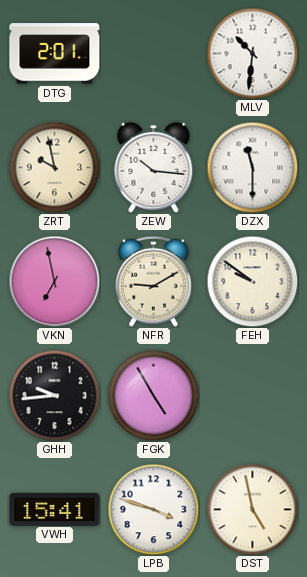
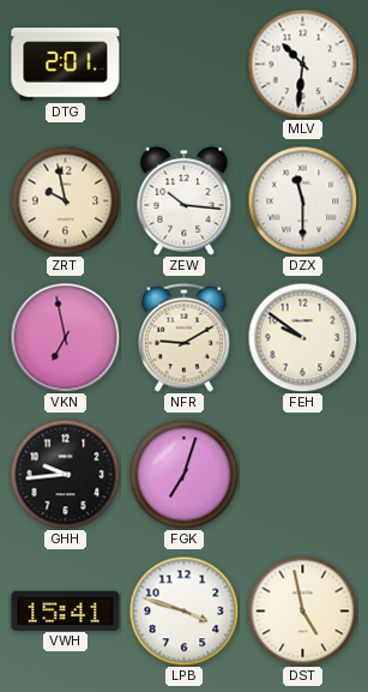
FGK: 4:55 -> 7:03
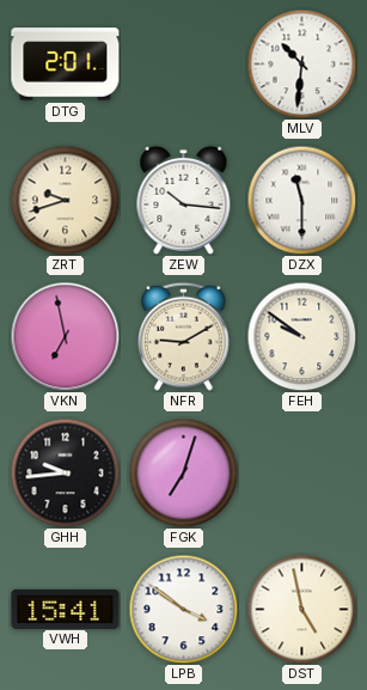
ZRT: 9:58 -> 9:42
LPB: 3:48 -> 3:51
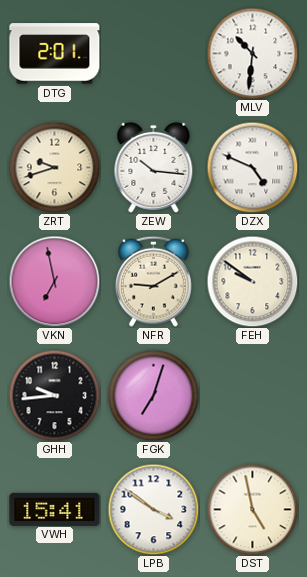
DZX: 11:30 -> 4:49
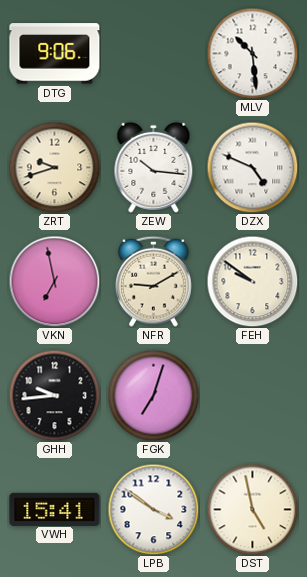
DTG: 2:01 -> 9:06
MLV: 10:31 -> 10:29
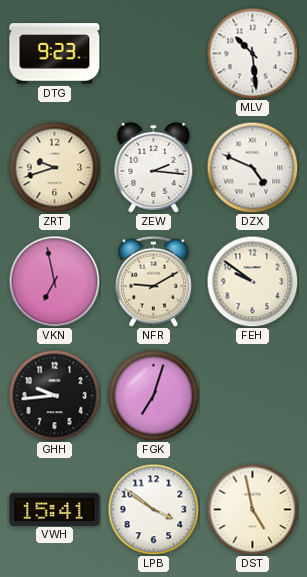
DTG: 9:06 -> 9:23
ZEW: 10:16 -> 2:16
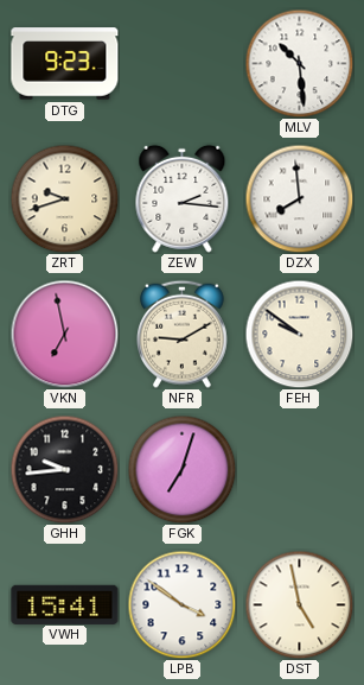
DZX: 4:49 -> 7:59
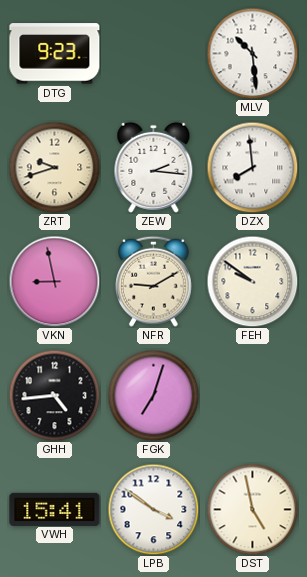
VKN: 6:58 -> 8:58
GHH: 9:44 -> 4:44
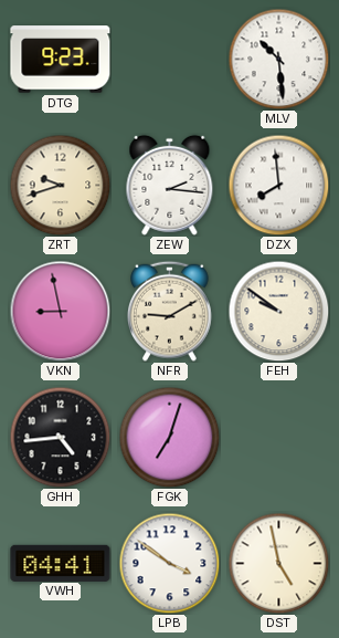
VWH: 15:41 -> 04:41
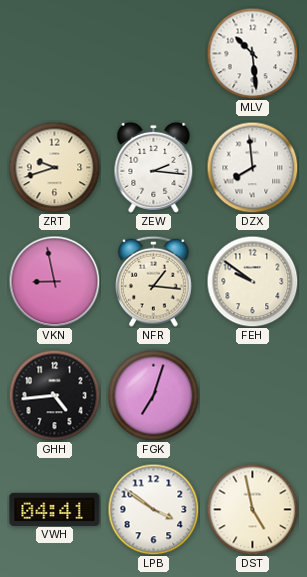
DTG: 9:23 -> none
NFR: 9:10 -> 1:16
